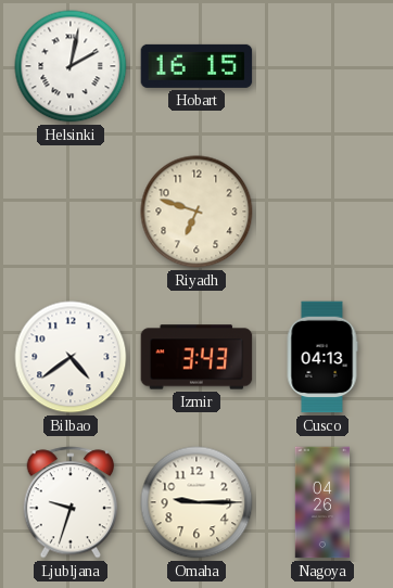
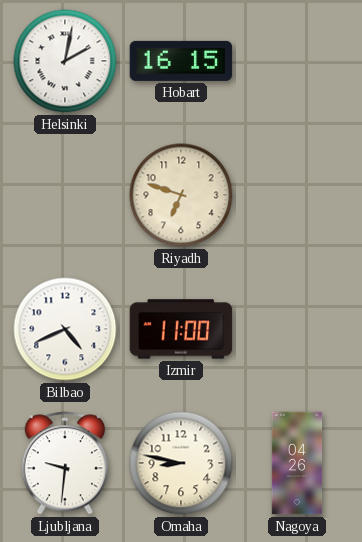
Bilbao: 4:39 -> 4:41
Izmir: 3:43 -> 11:00
Cusco: 04:13 -> none
Ljubljana: 9:33 -> 9:31
Omaha: 9:15 -> 8:47
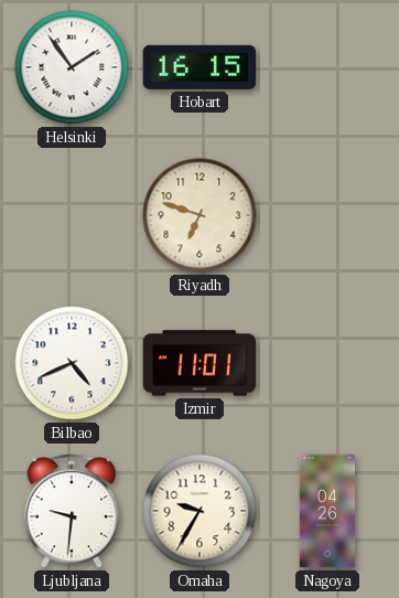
Helsinki: 2:02 -> 1:54
Izmir: 11:00 -> 11:01
Omaha: 8:47 -> 9:35
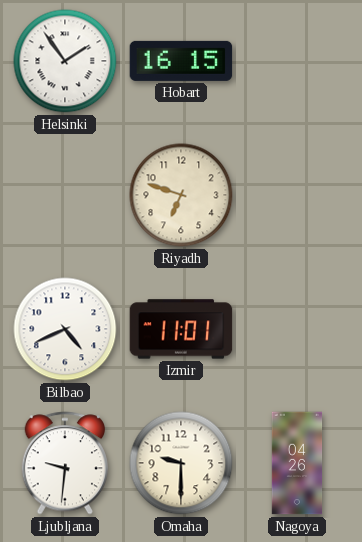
Omaha: 9:35 -> 9:30
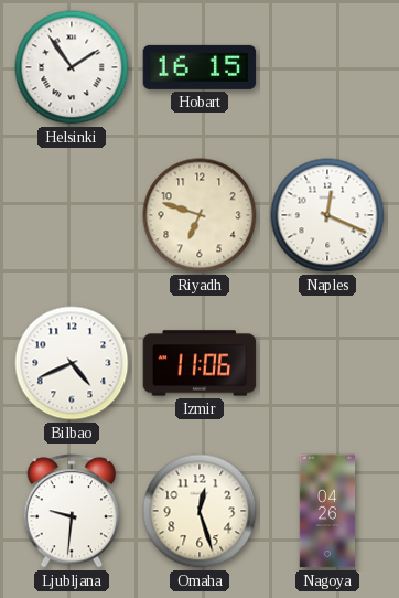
Naples: none -> 12:19
Izmir: 11:01 -> 11:06
Omaha: 9:30 -> 12:27
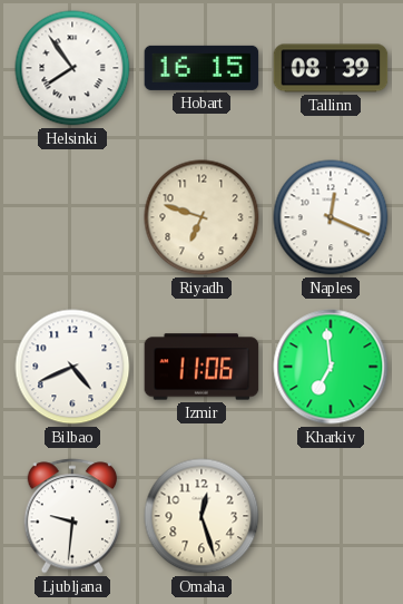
Helsinki: 1:54 -> 7:54
Tallinn: none -> 08:39
Kharkiv: none -> 6:59
Nagoya: 04:26 -> none
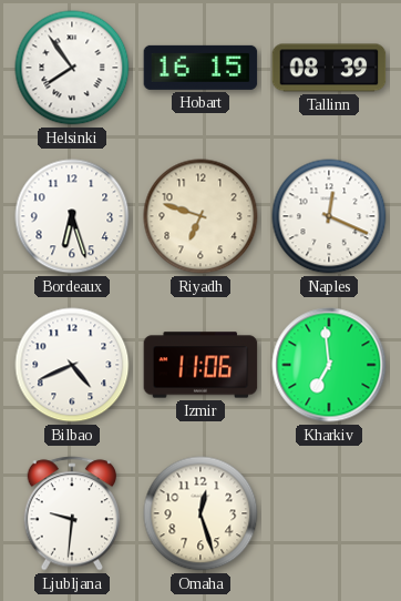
Bordeaux: none -> 6:27
